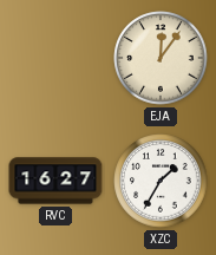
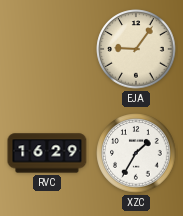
EJA: 12:06 -> 9:06
RVC: 16:27 -> 16:29
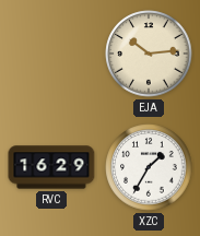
EJA: 9:06 -> 10:14
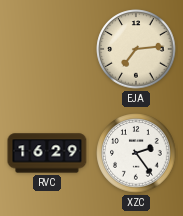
EJA: 10:14 -> 7:14
XZC: 1:35 -> 2:24
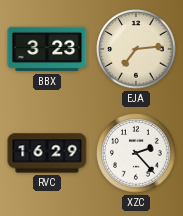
BBX: none -> 3:23
XZC: 2:24 -> 2:23
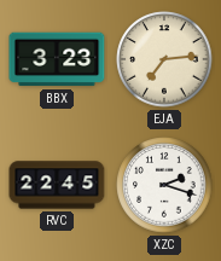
RVC: 16:29 -> 22:45
XZC: 2:23 -> 2:18
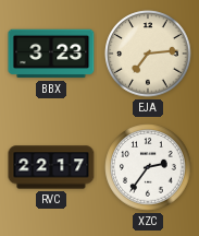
RVC: 22:45 -> 22:17
XZC: 2:18 -> 2:36
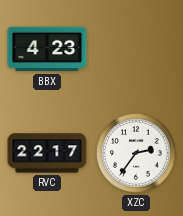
BBX: 3:23 -> 4:23
EJA: 7:14 -> none
